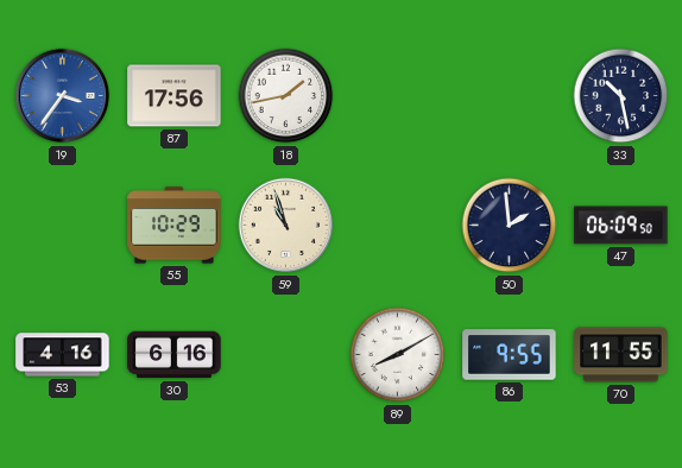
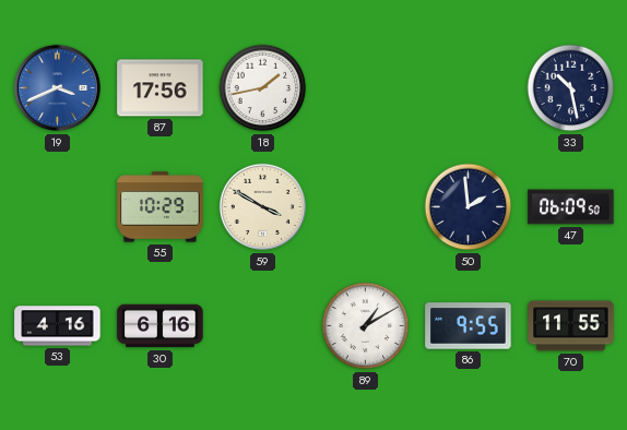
19: 3:36 -> 3:41
59: 10:57 -> 3:50
89: 8:10 -> 1:10
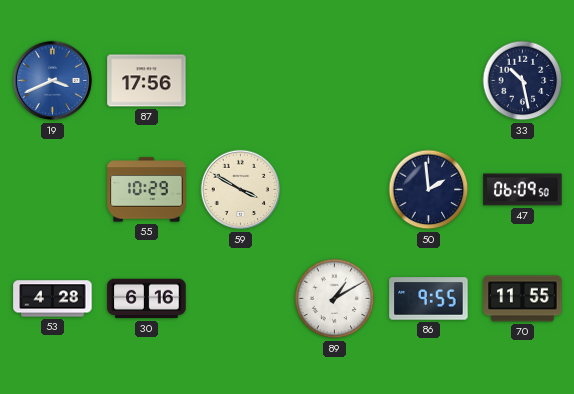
18: 1:43 -> none
53: 4:16 -> 4:28
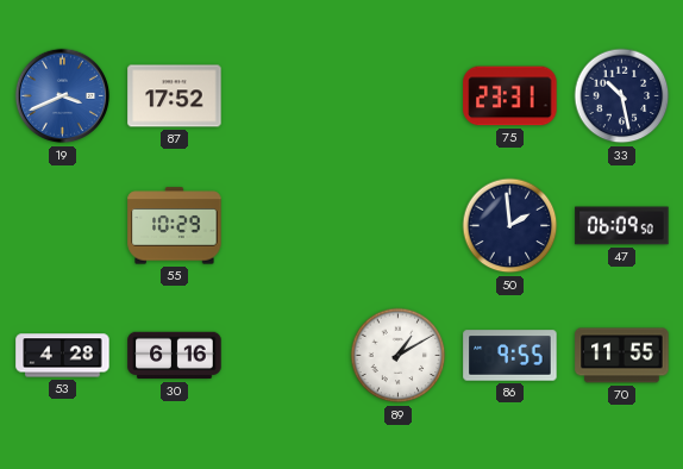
87: 17:56 -> 17:52
75: none -> 23:31
59: 3:50 -> none
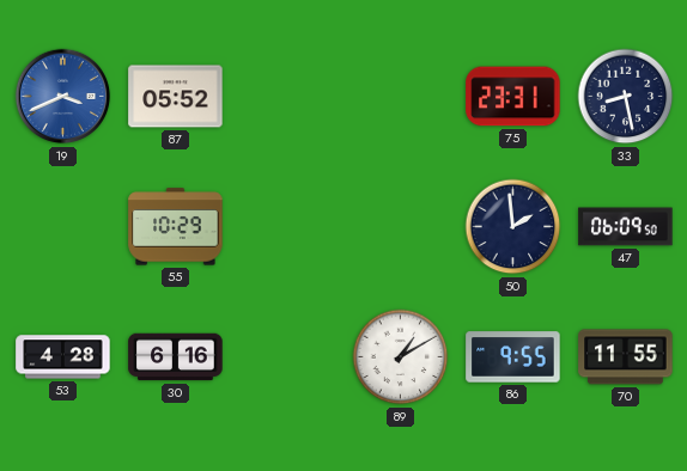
87: 17:52 -> 05:52
33: 10:28 -> 8:28
